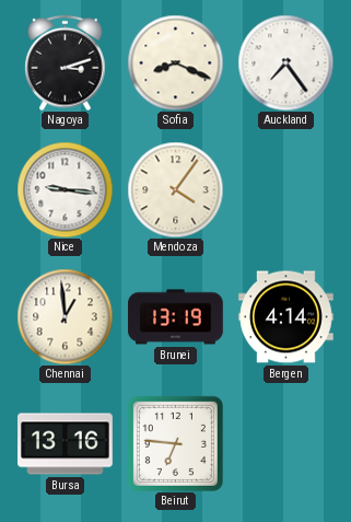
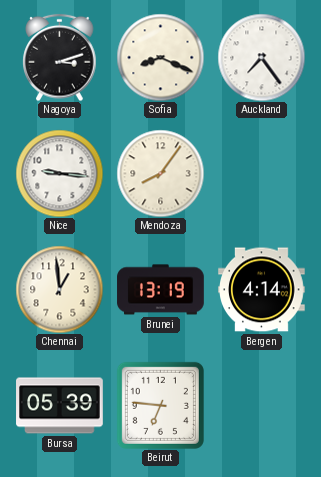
Mendoza: 4:06 -> 8:06
Bursa: 13:16 -> 05:39
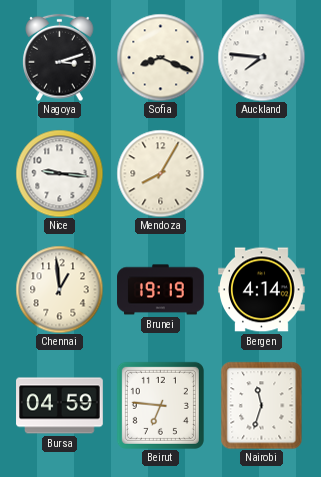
Auckland: 7:24 -> 7:46
Mendoza: 8:06 -> 8:05
Brunei: 13:19 -> 19:19
Bursa: 05:39 -> 04:59
Nairobi: none -> 11:33
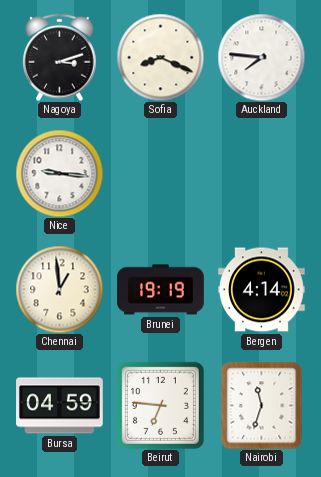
Mendoza: 8:05 -> none
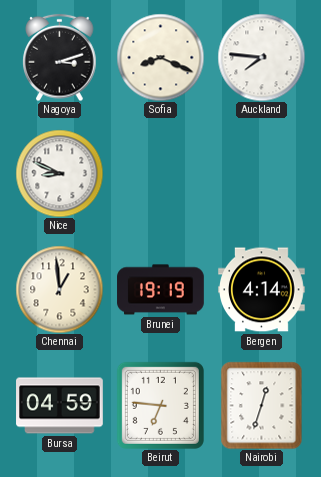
Nice: 9:16 -> 8:49
Nairobi: 11:33 -> 12:33
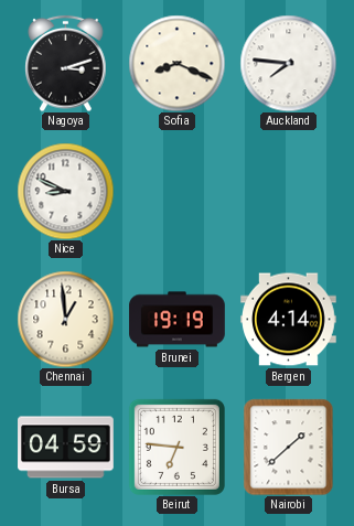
Nairobi: 12:33 -> 1:38
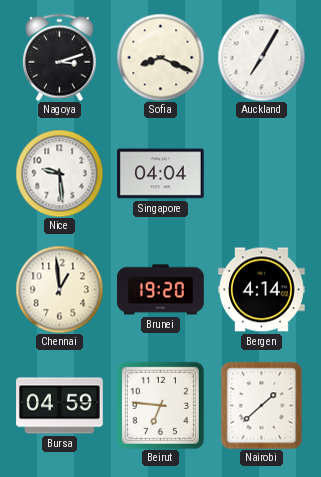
Auckland: 7:46 -> 7:05
Nice: 8:49 -> 9:29
Singapore: none -> 04:04
Brunei: 19:19 -> 19:20
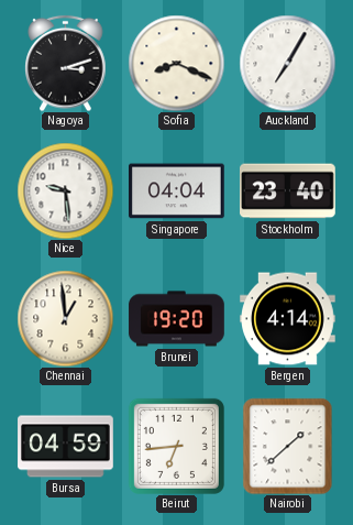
Stockholm: none -> 23:40
Beirut: 6:46 -> 6:44
